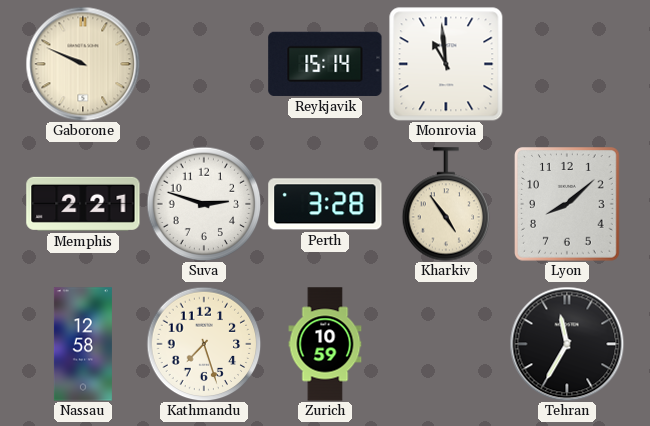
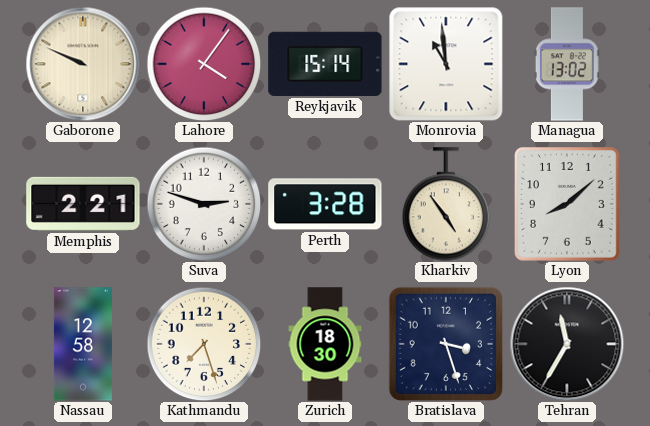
Lahore: none -> 4:06
Managua: none -> 13:02
Zurich: 10:59 -> 18:30
Bratislava: none -> 3:27
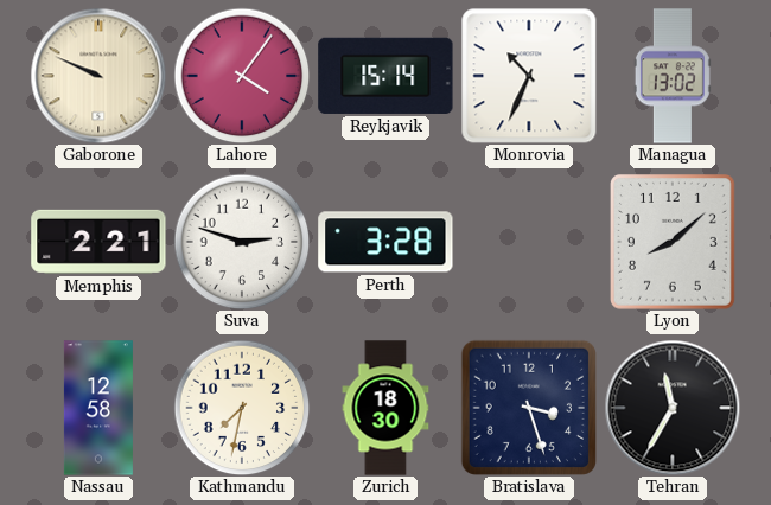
Monrovia: 10:59 -> 10:34
Kharkiv: 4:54 -> none
Kathmandu: 7:27 -> 7:32
